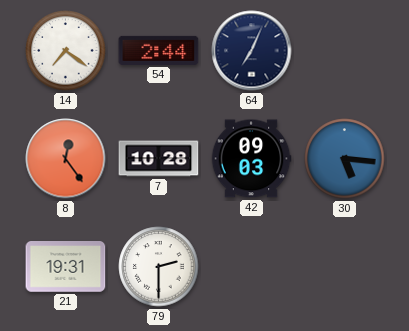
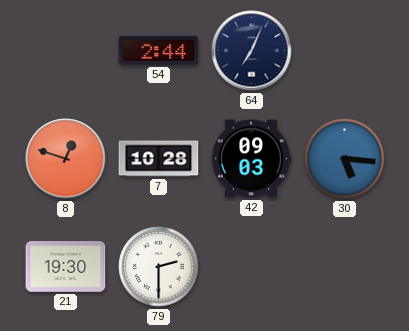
14: 7:21 -> none
8: 12:24 -> 12:48
21: 19:31 -> 19:30
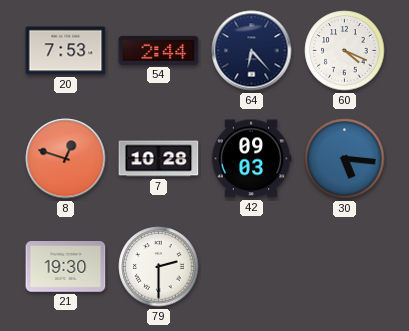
20: none -> 7:53
64: 7:04 -> 6:23
60: none -> 4:19
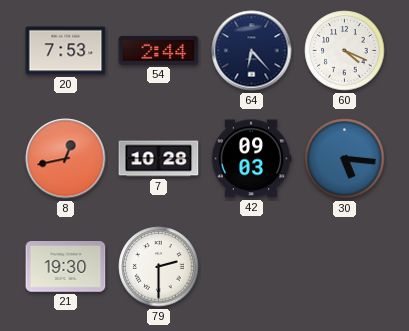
8: 12:48 -> 12:43
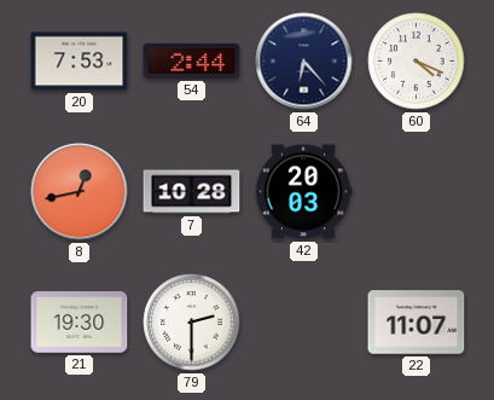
42: 09:03 -> 20:03
30: 5:16 -> none
22: none -> 11:07
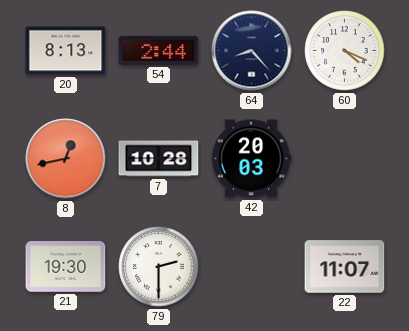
20: 7:53 -> 8:13
64: 6:23 -> 8:23
